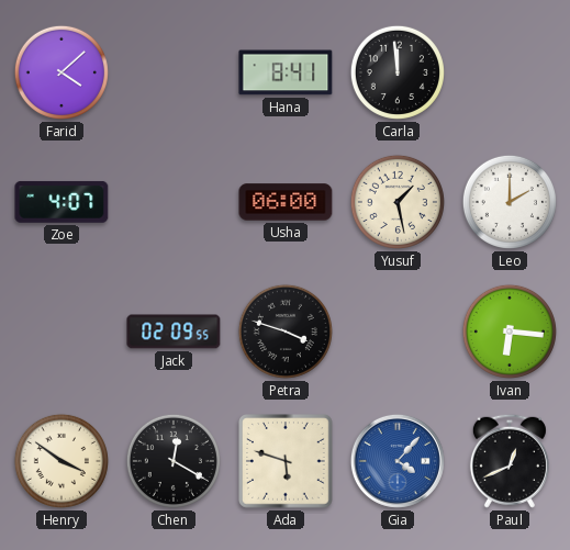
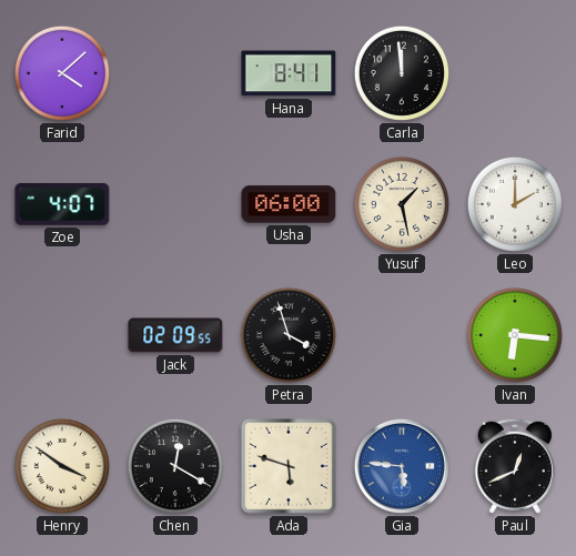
Petra: 3:48 -> 3:57
Gia: 4:07 -> 5:46
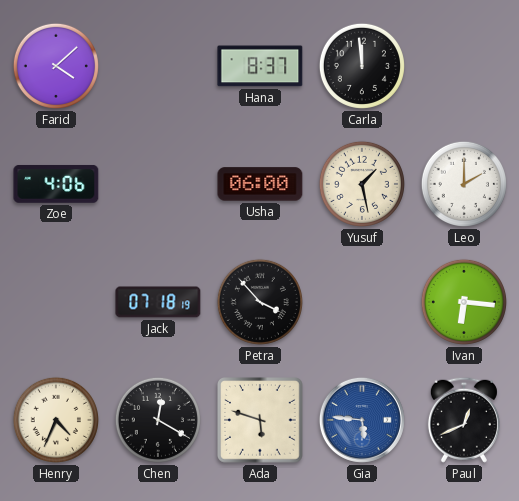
Hana: 8:41 -> 8:37
Zoe: 4:07 -> 4:06
Jack: 02:09 -> 07:18
Petra: 3:57 -> 3:53
Henry: 3:51 -> 4:34
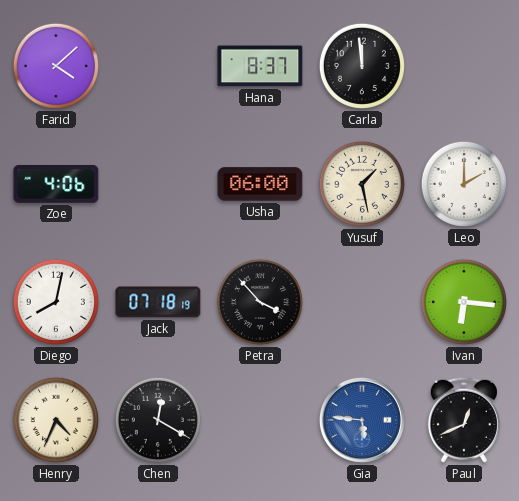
Diego: none -> 8:02
Ada: 5:48 -> none
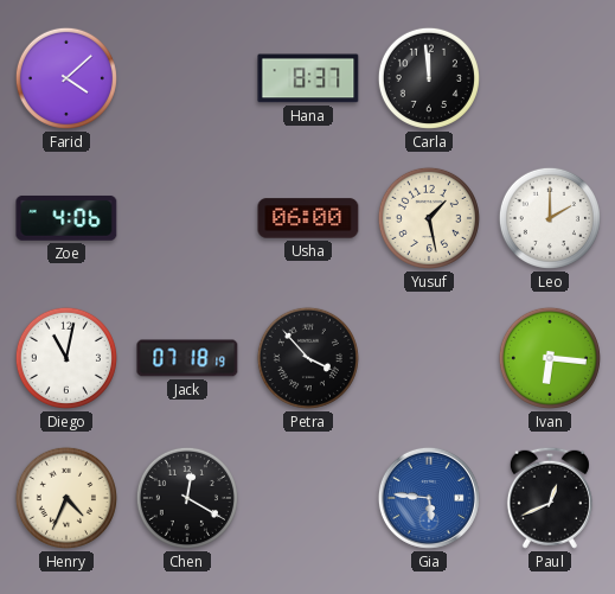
Diego: 8:02 -> 11:02
